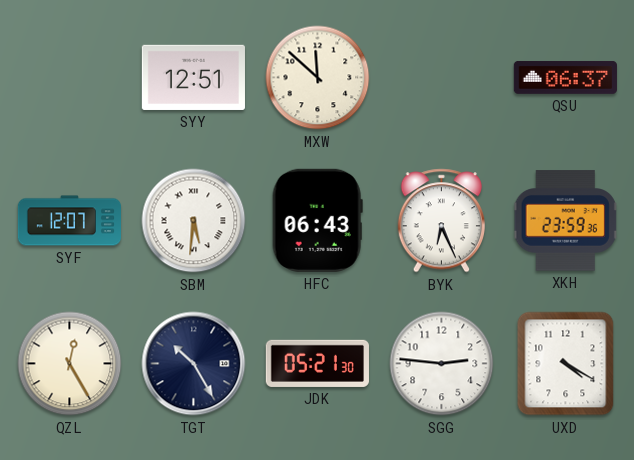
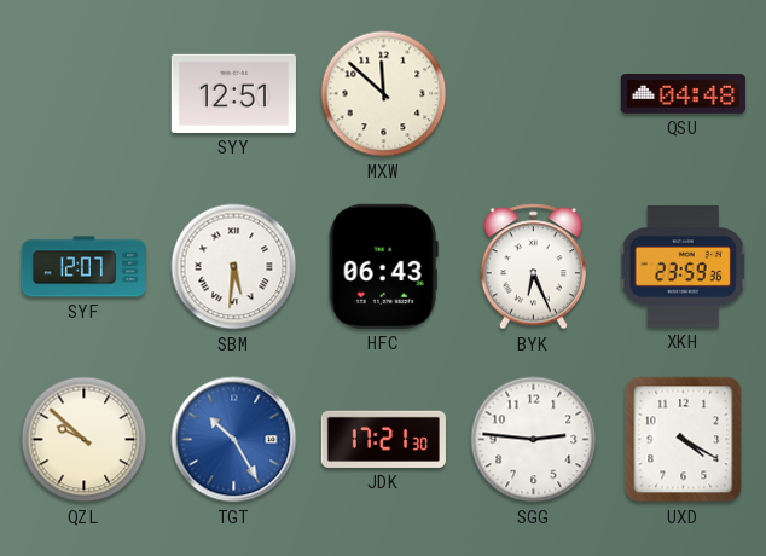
QSU: 06:37 -> 04:48
QZL: 12:25 -> 9:52
TGT dial: navy -> blue
JDK: 05:21 -> 17:21
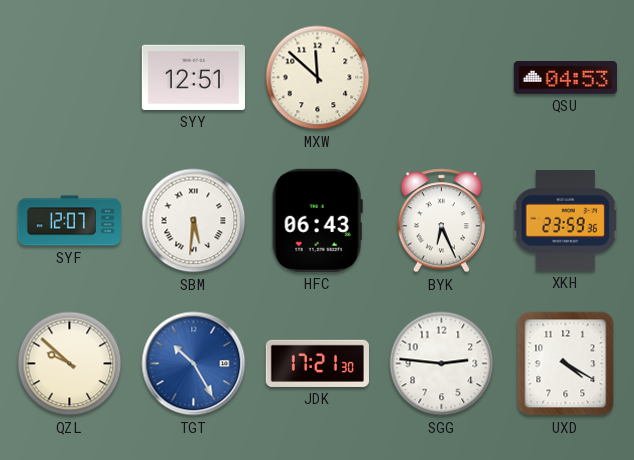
QSU: 04:48 -> 04:53
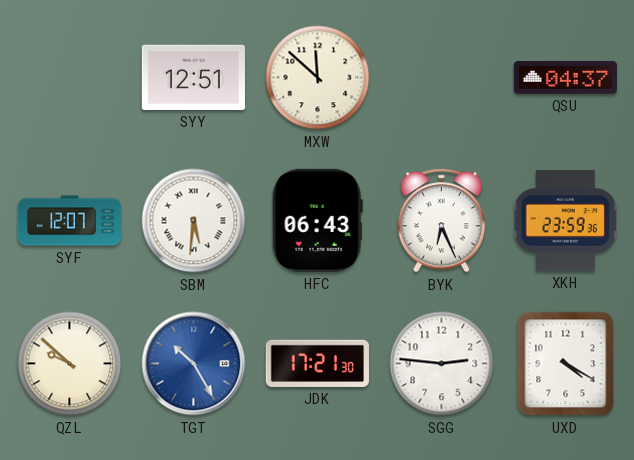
QSU: 04:53 -> 04:37
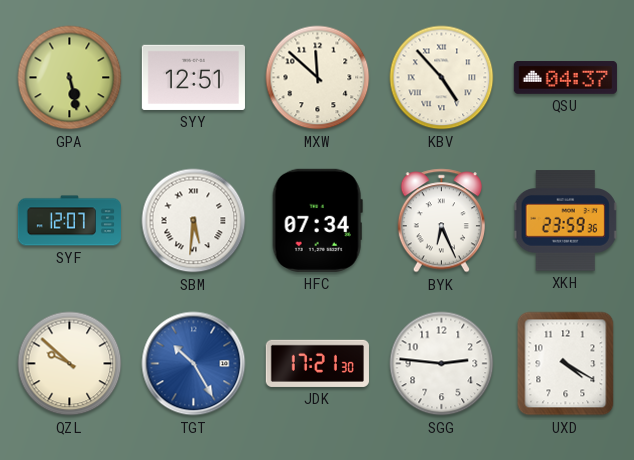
GPA: none -> 5:28
KBV: none -> 4:53
HFC: 06:43 -> 07:34
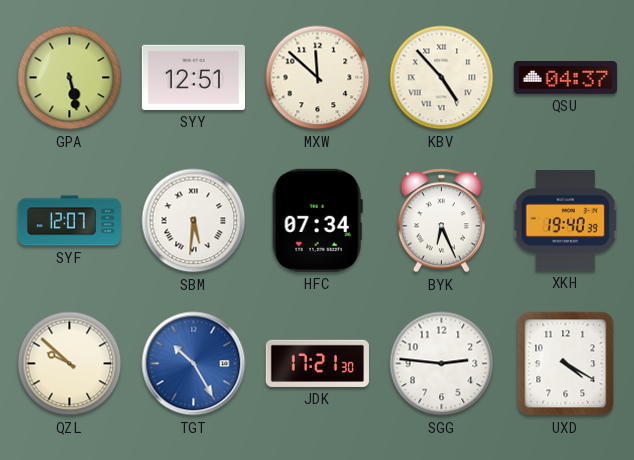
XKH: 23:59 -> 19:40
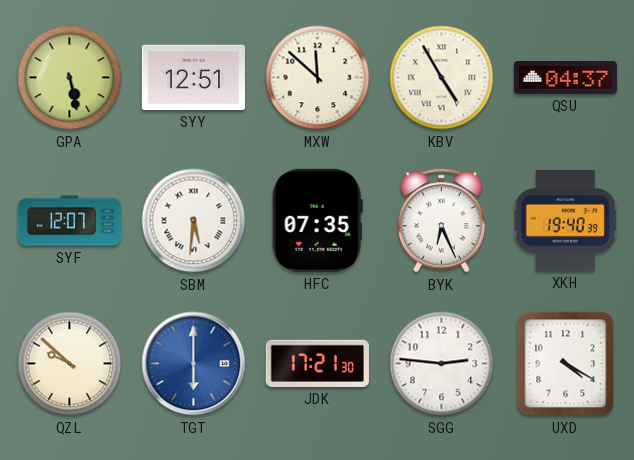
KBV: 4:53 -> 4:55
HFC: 07:34 -> 07:35
TGT: 10:25 -> 6:00
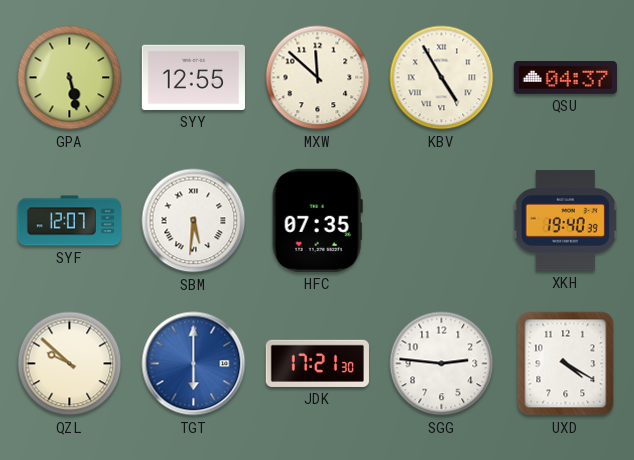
SYY: 12:51 -> 12:55
BYK: 6:26 -> none
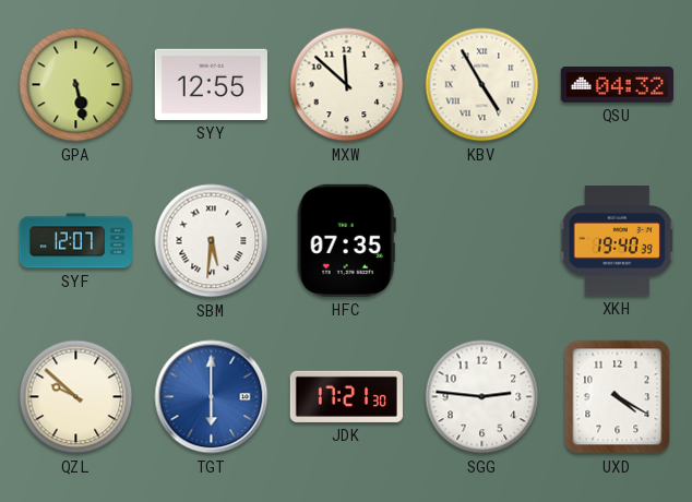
QSU: 04:37 -> 04:32
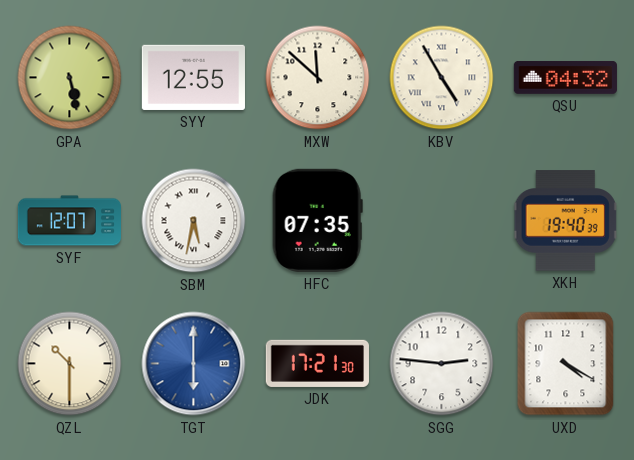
SBM: 5:31 -> 5:32
QZL: 9:52 -> 10:30
